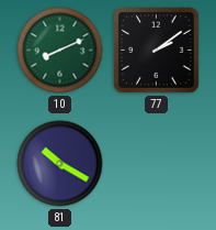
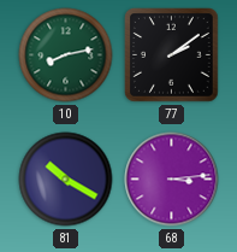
10: 8:11 -> 8:13
68: none -> 3:14
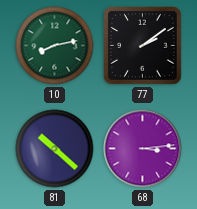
81: 10:20 -> 10:22
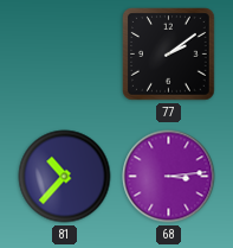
10: 8:13 -> none
81: 10:22 -> 10:37
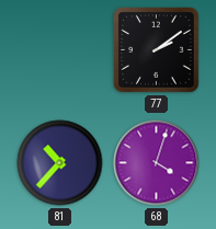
68: 3:14 -> 4:03
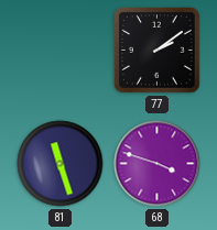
81: 10:37 -> 11:27
68: 4:03 -> 3:48
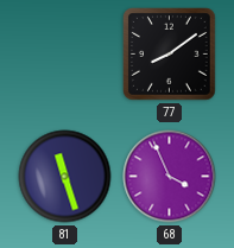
77: 2:09 -> 8:09
68: 3:48 -> 3:56
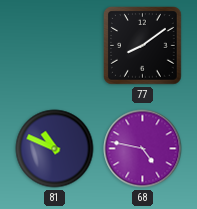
81: 11:27 -> 10:49
68: 3:56 -> 4:47
